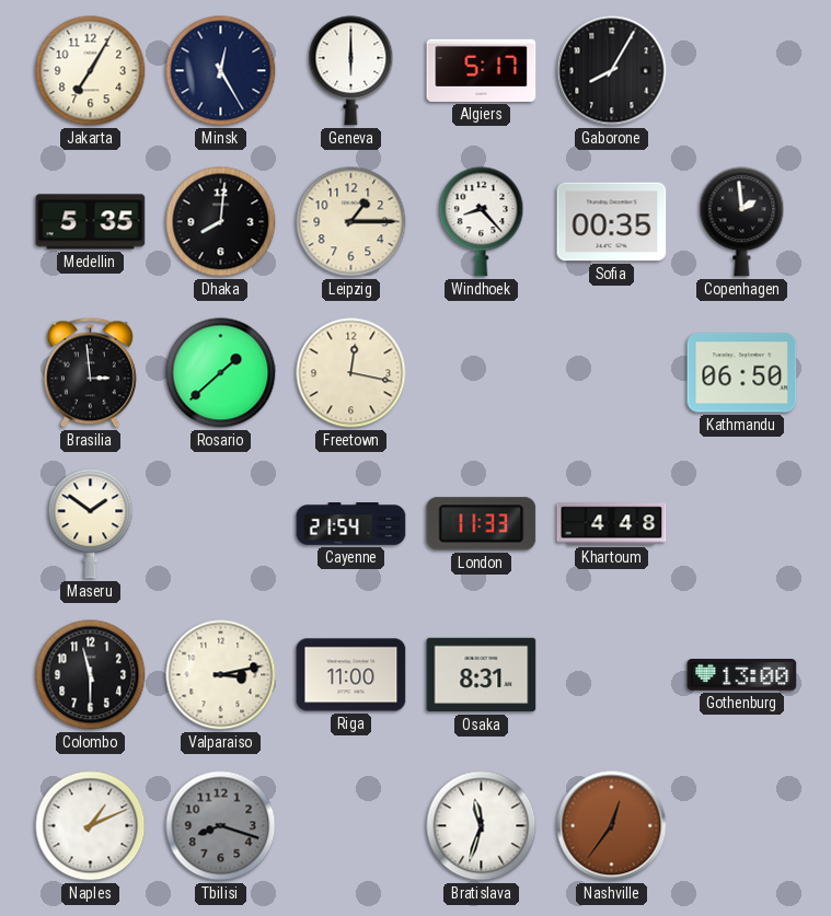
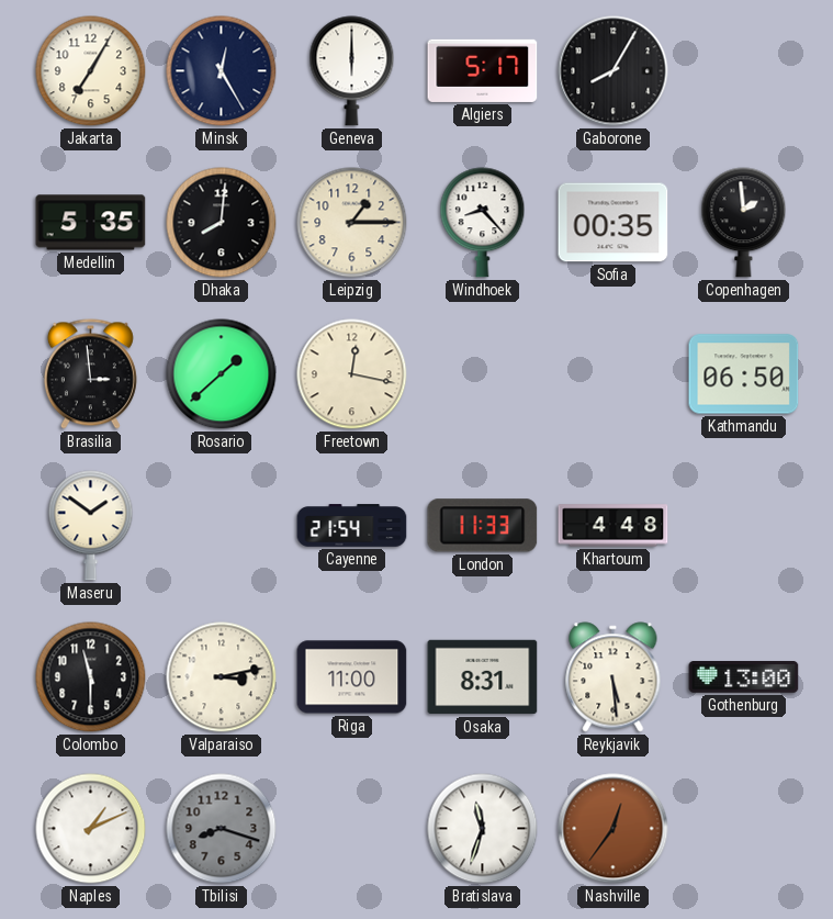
Reykjavik: none -> 5:29
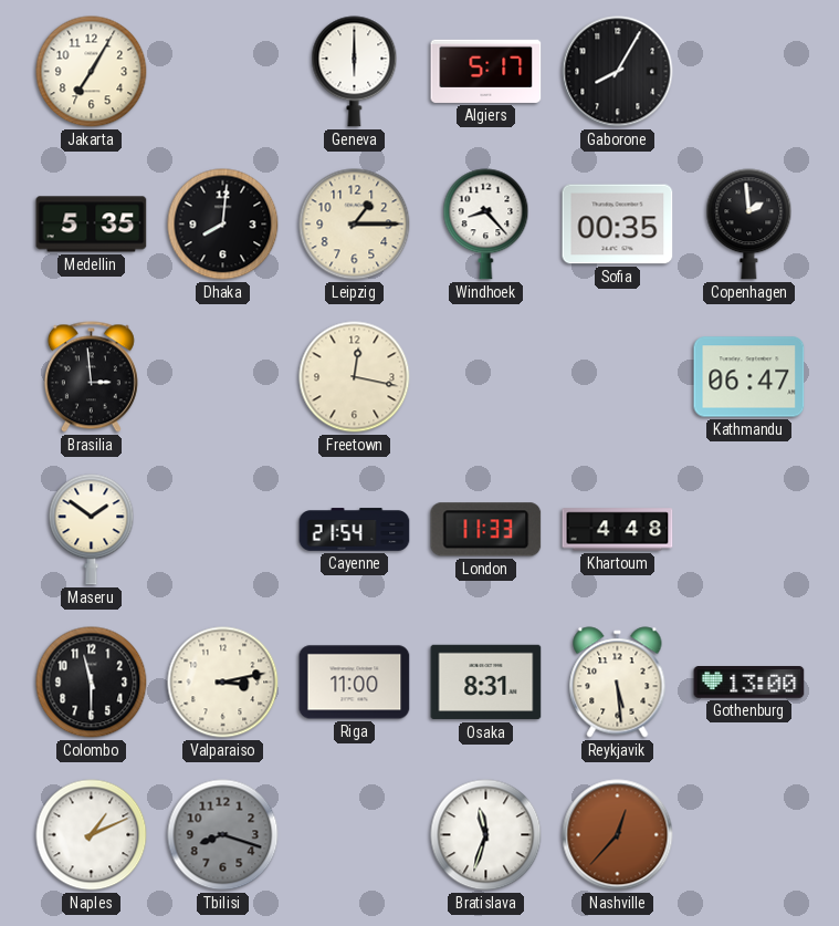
Minsk: 12:25 -> none
Rosario: 1:38 -> none
Kathmandu: 06:50 -> 06:47
Nashville: 12:36 -> 12:37
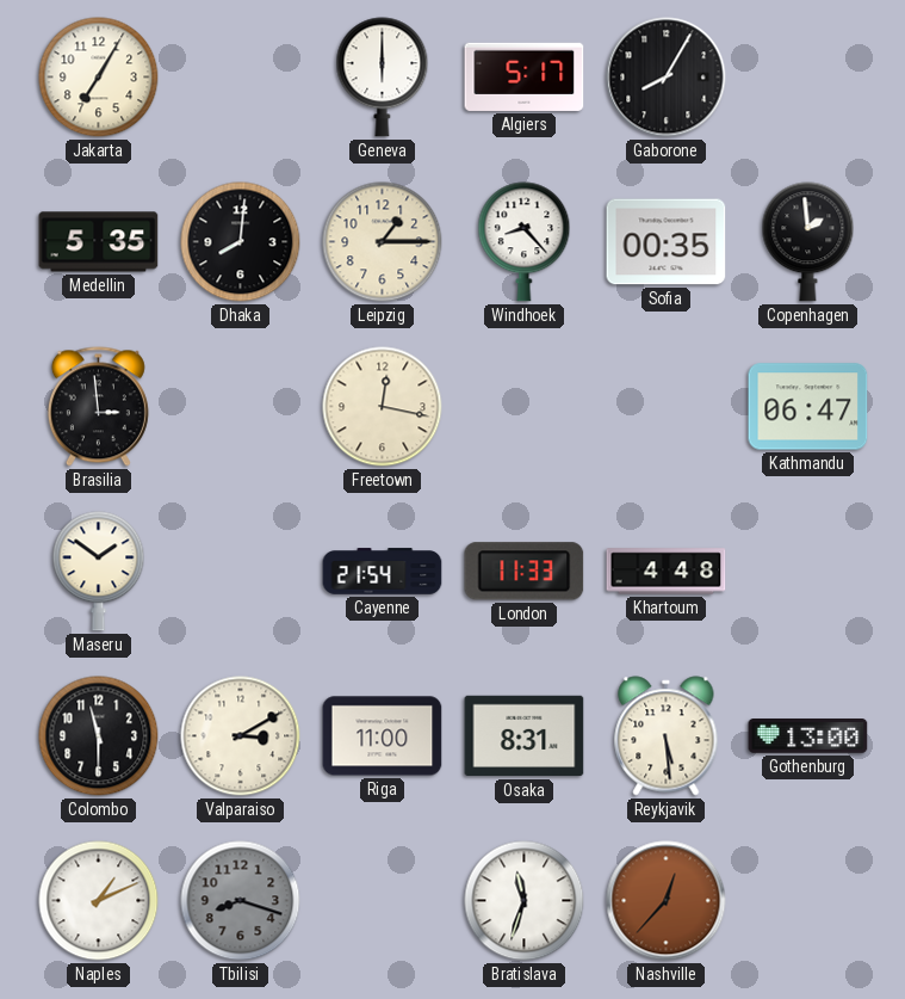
Valparaiso: 3:13 -> 3:10
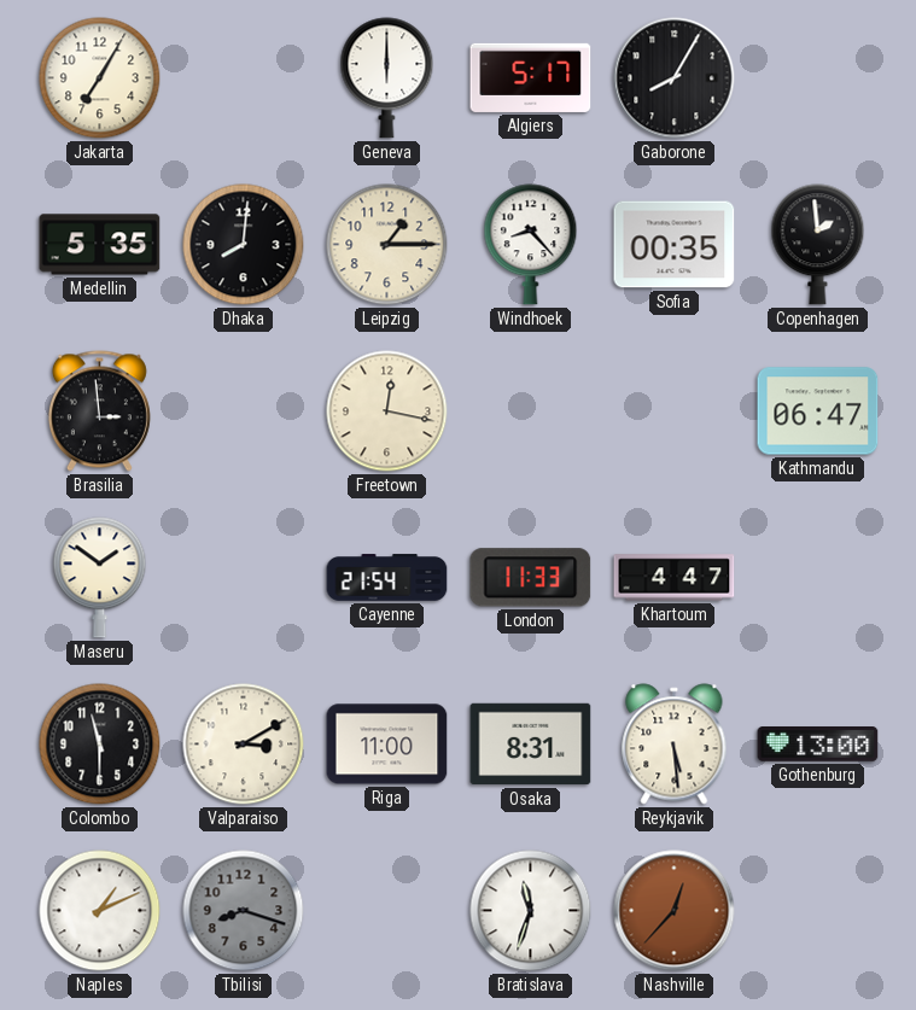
Khartoum: 4:48 -> 4:47
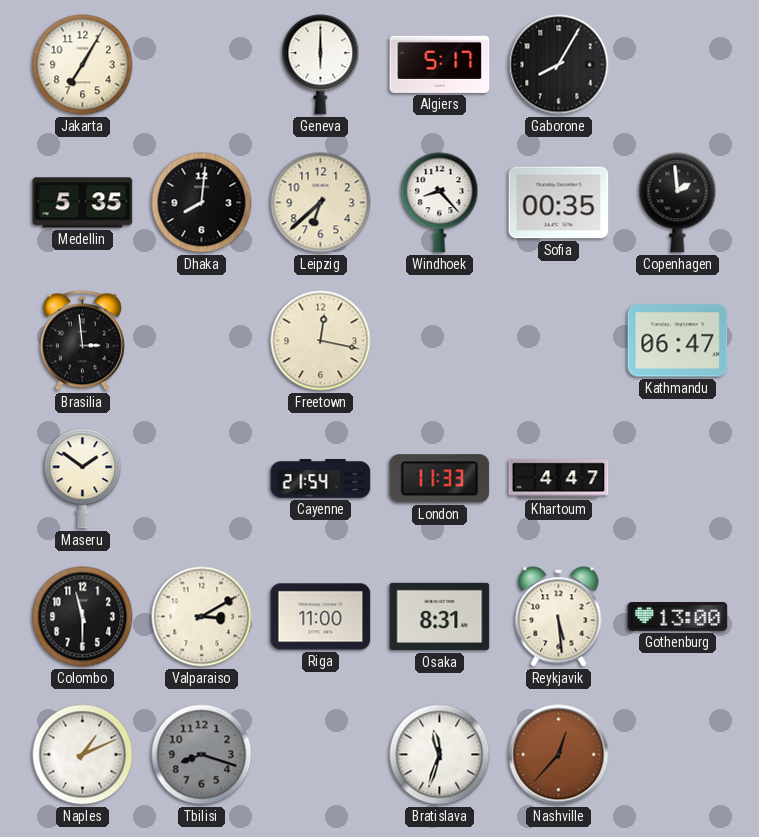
Leipzig: 1:15 -> 6:38
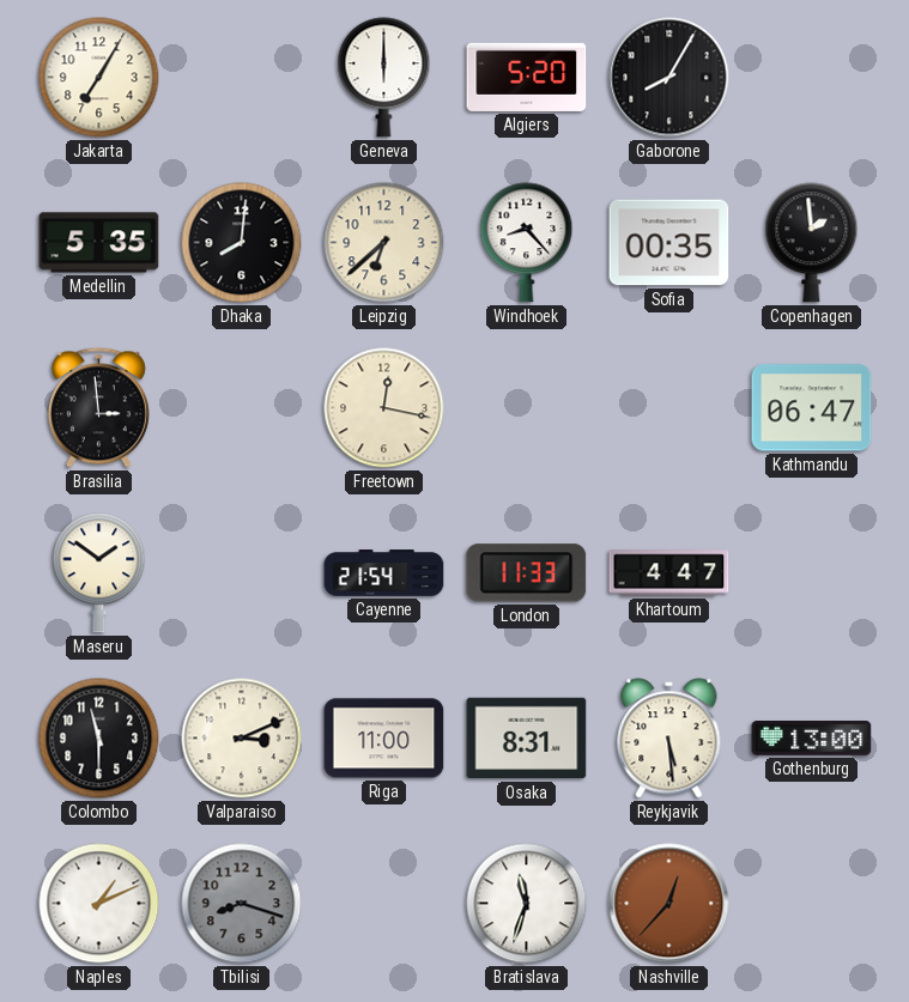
Algiers: 5:17 -> 5:20
Valparaiso: 3:10 -> 3:11
